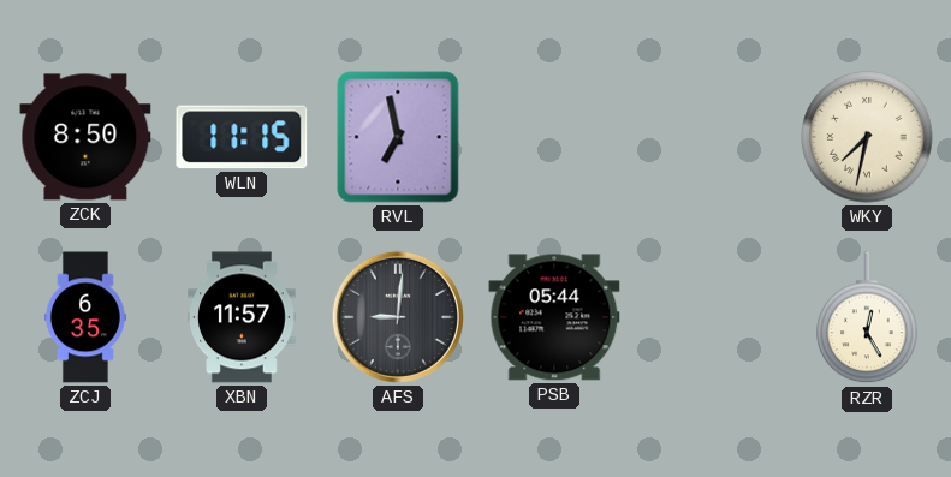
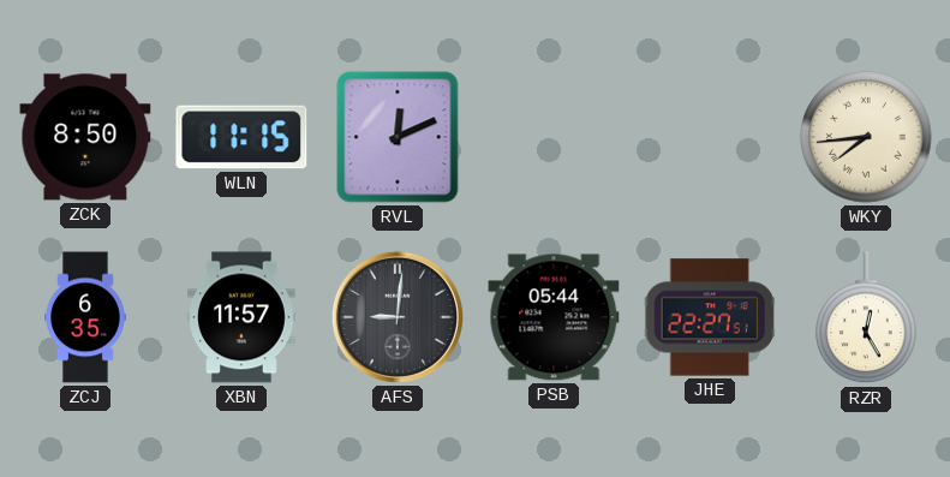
RVL: 6:58 -> 12:11
WKY: 7:32 -> 7:44
JHE: none -> 22:27
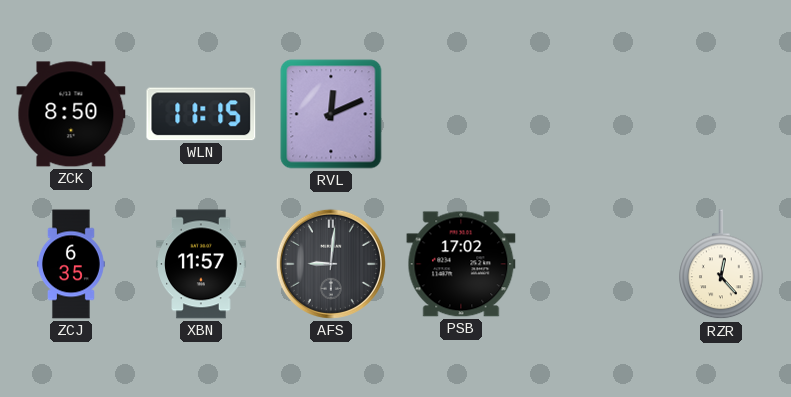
WKY: 7:44 -> none
PSB: 05:44 -> 17:02
JHE: 22:27 -> none
RZR: 12:25 -> 12:23
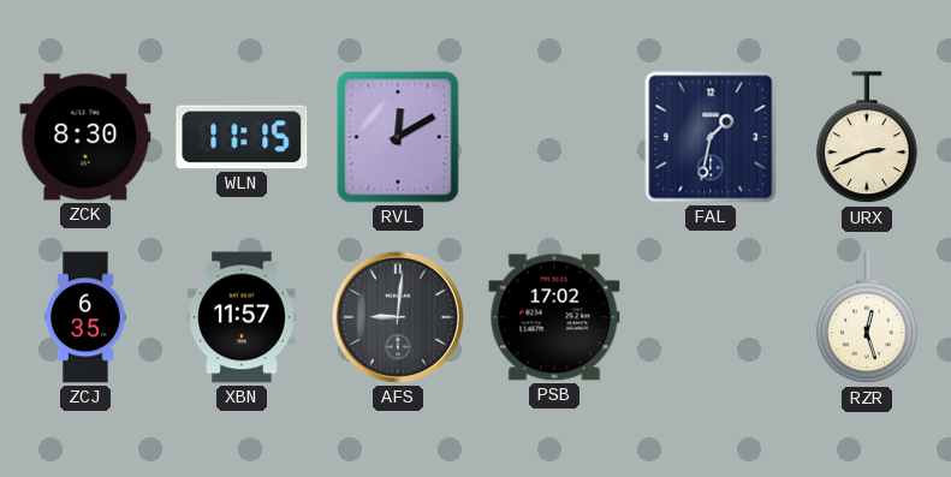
ZCK: 8:50 -> 8:30
RVL: 12:11 -> 12:10
FAL: none -> 1:32
URX: none -> 2:41
RZR: 12:23 -> 12:27
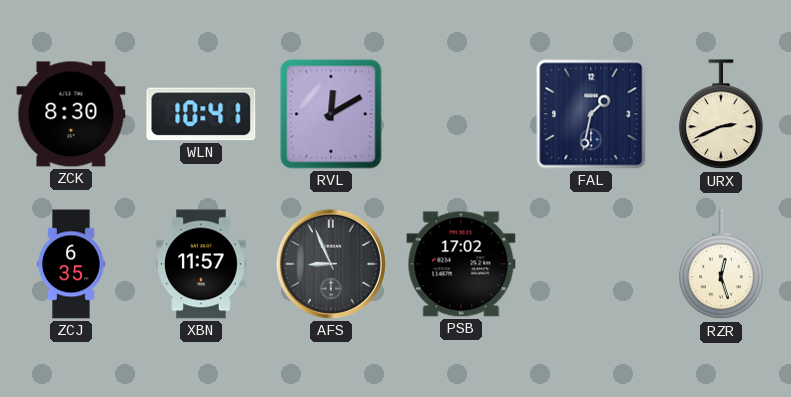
WLN: 11:15 -> 10:41
AFS: 9:01 -> 8:56
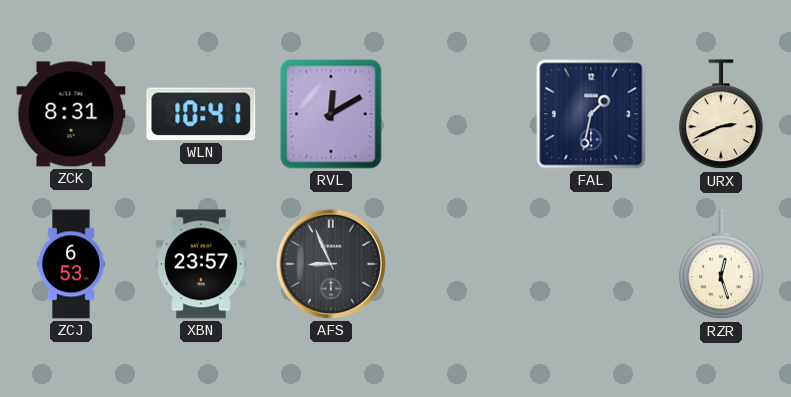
ZCK: 8:30 -> 8:31
ZCJ: 6:35 -> 6:53
XBN: 11:57 -> 23:57
PSB: 17:02 -> none
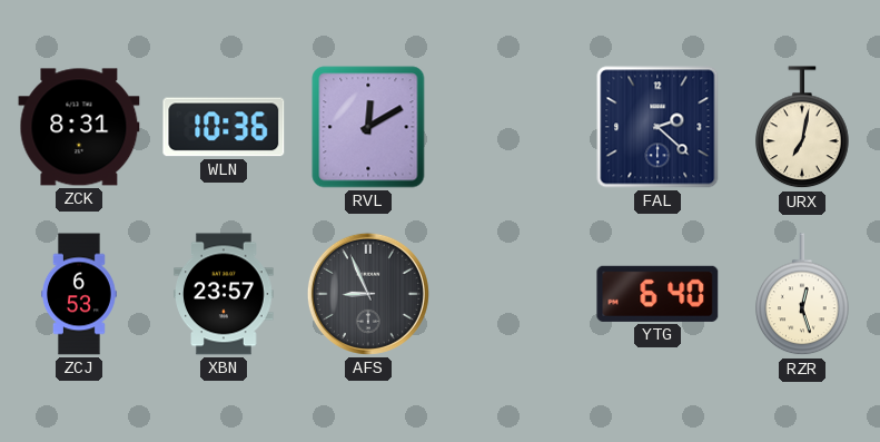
WLN: 10:41 -> 10:36
FAL: 1:32 -> 2:22
URX: 2:41 -> 7:02
YTG: none -> 6:40
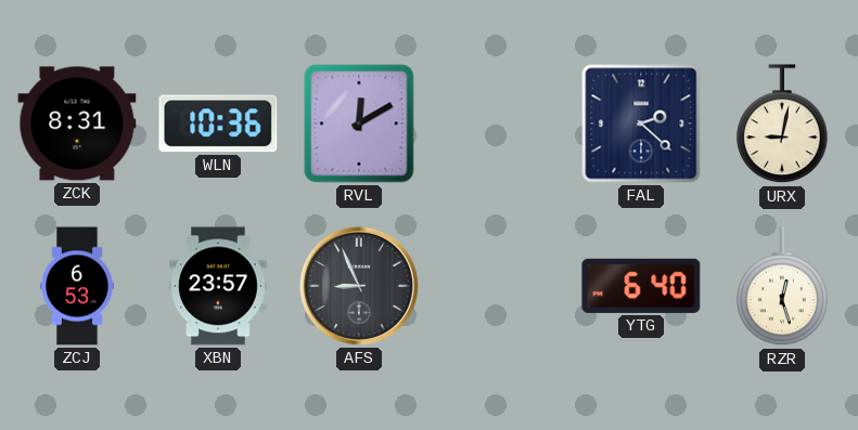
URX: 7:02 -> 9:02
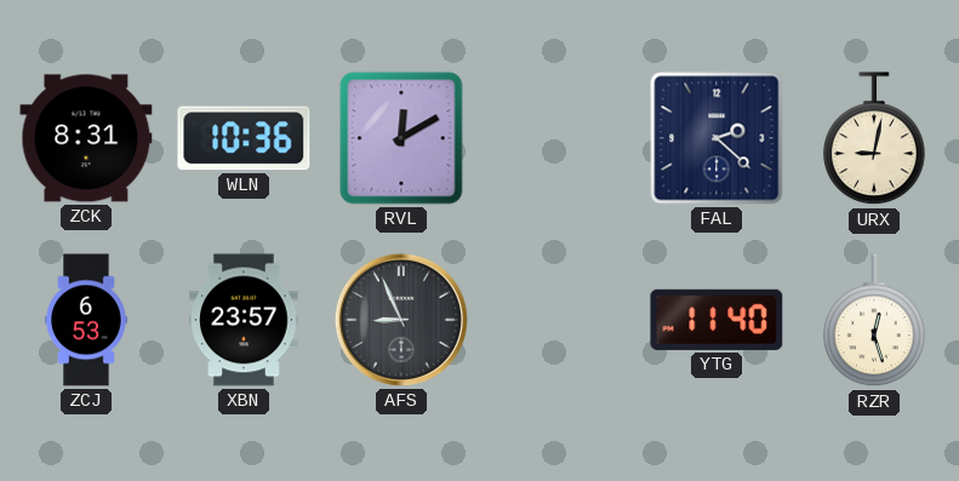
YTG: 6:40 -> 11:40
